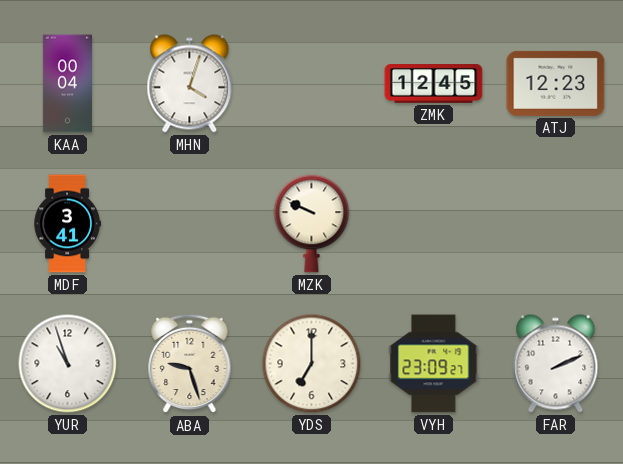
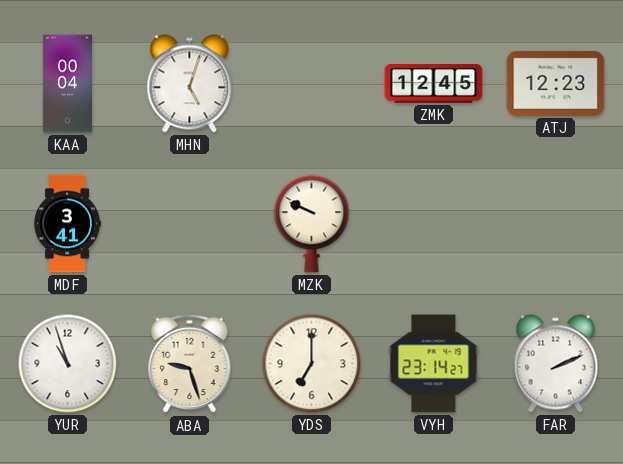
MHN: 4:03 -> 5:03
VYH: 23:09 -> 23:14
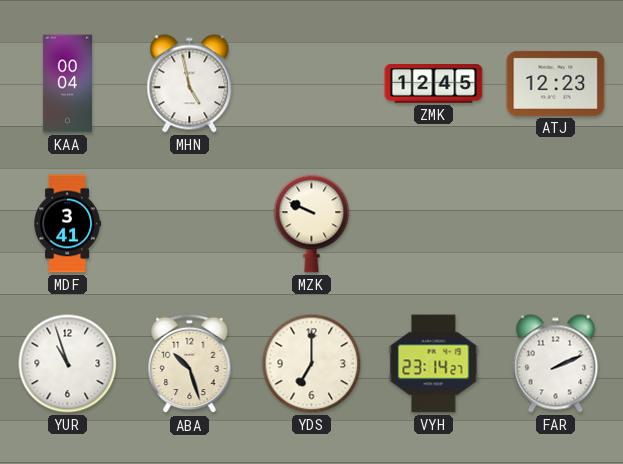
MHN: 5:03 -> 4:58
ABA: 9:27 -> 10:27
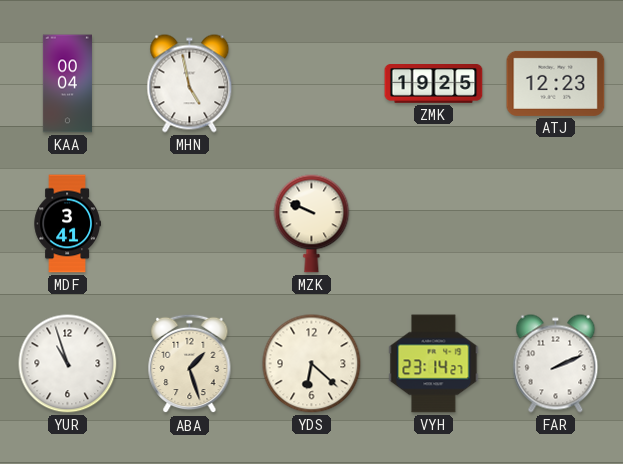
ZMK: 12:45 -> 19:25
ABA: 10:27 -> 1:27
YDS: 7:00 -> 6:22
